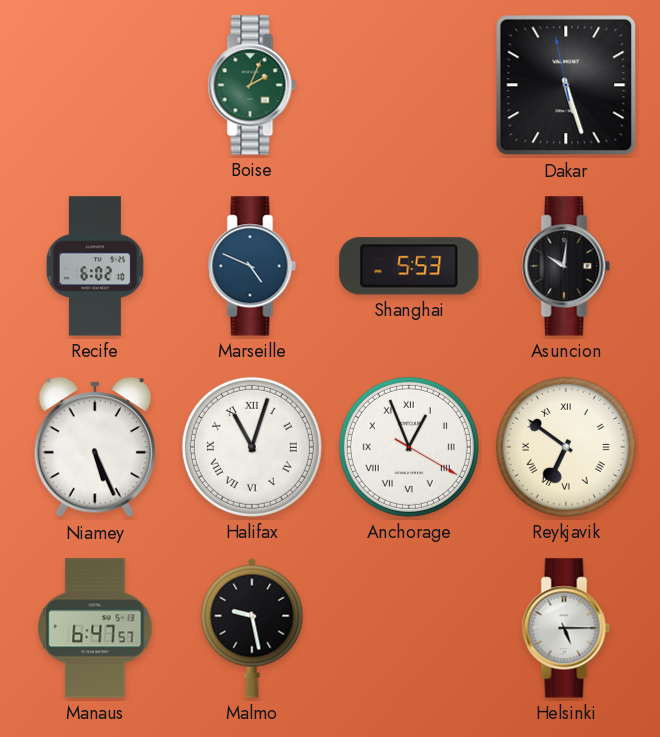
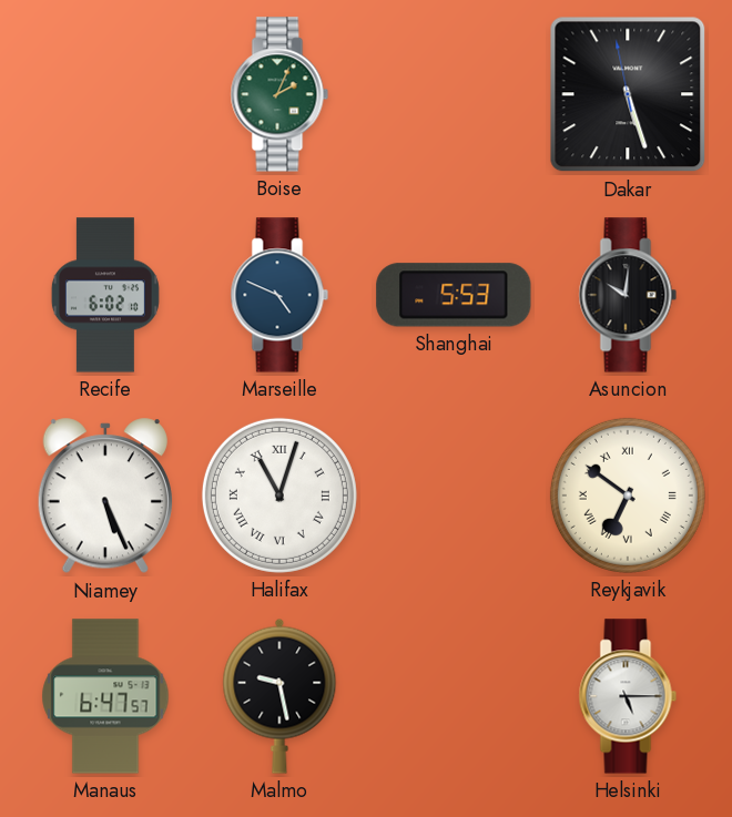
Anchorage: 12:56 -> none
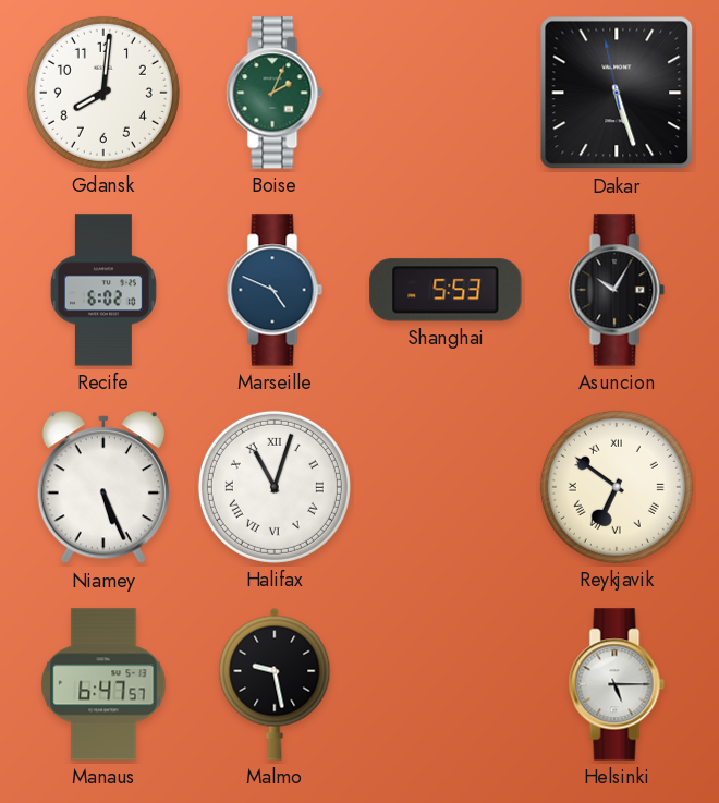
Gdansk: none -> 8:01
Asuncion: 10:01 -> 10:05
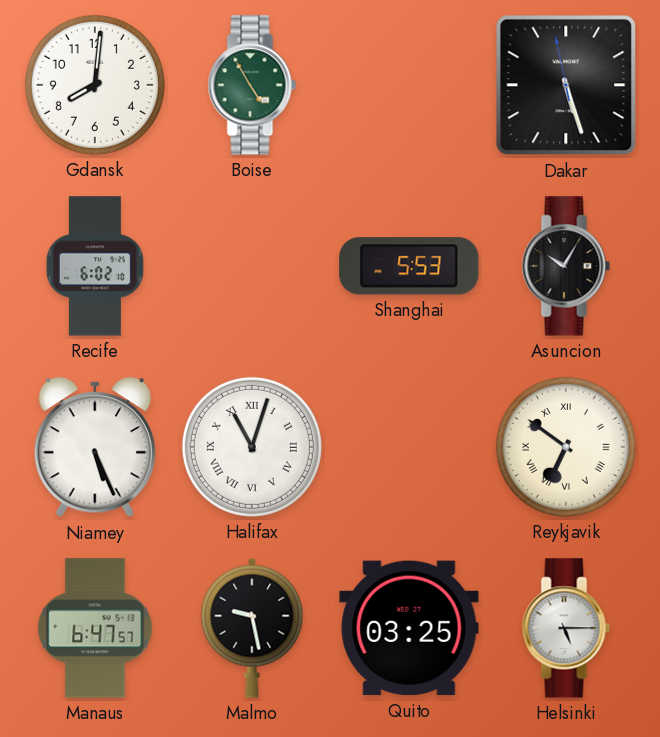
Boise: 2:04 -> 4:55
Marseille: 4:49 -> none
Quito: none -> 03:25
